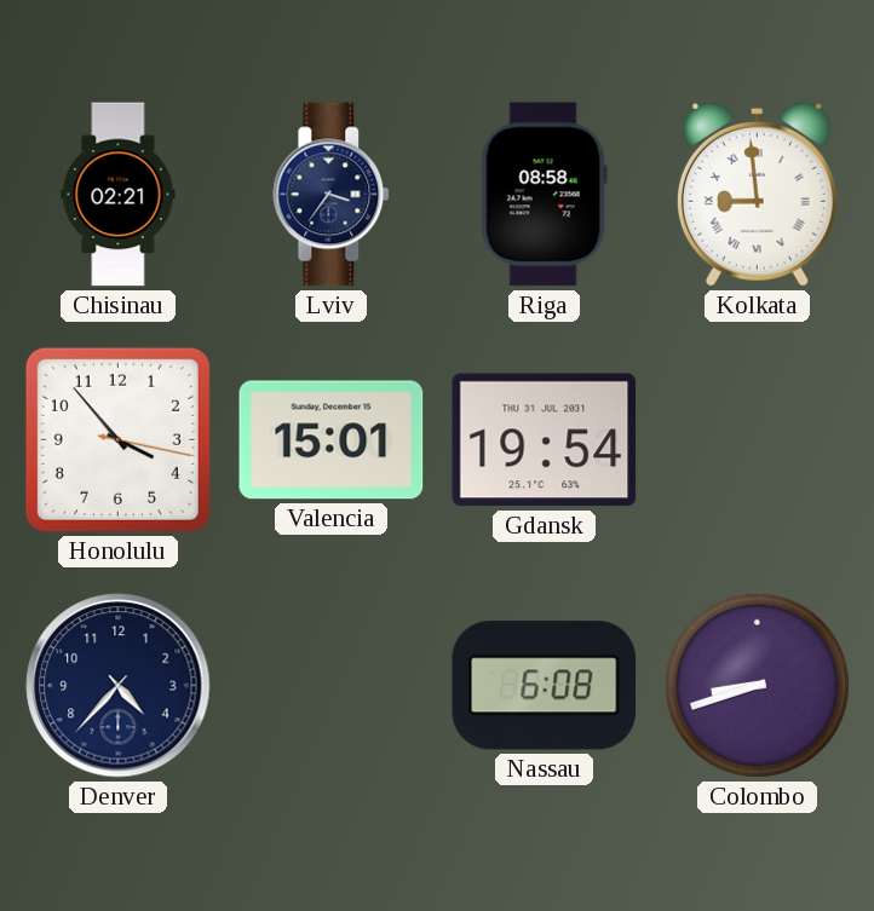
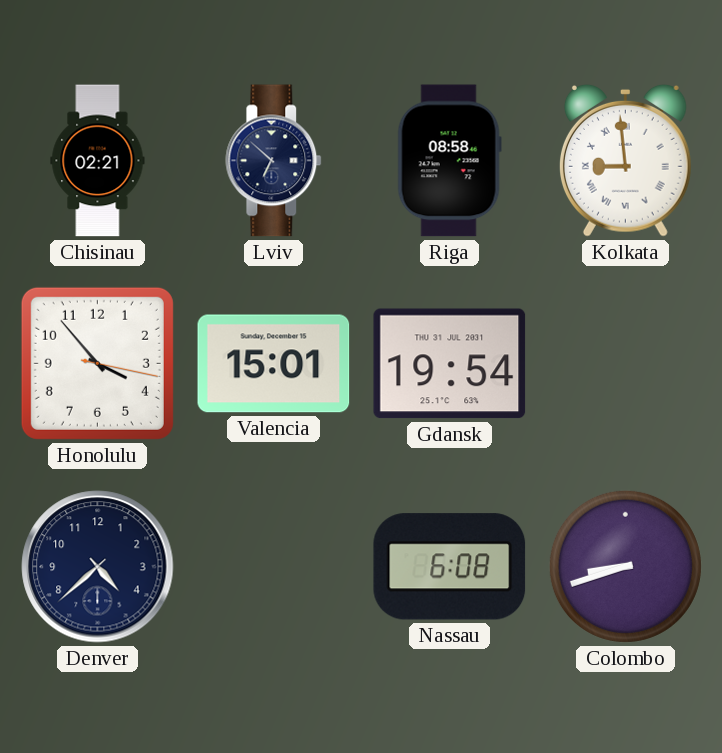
Lviv: 3:36 -> 6:52
Denver: 4:37 -> 4:38
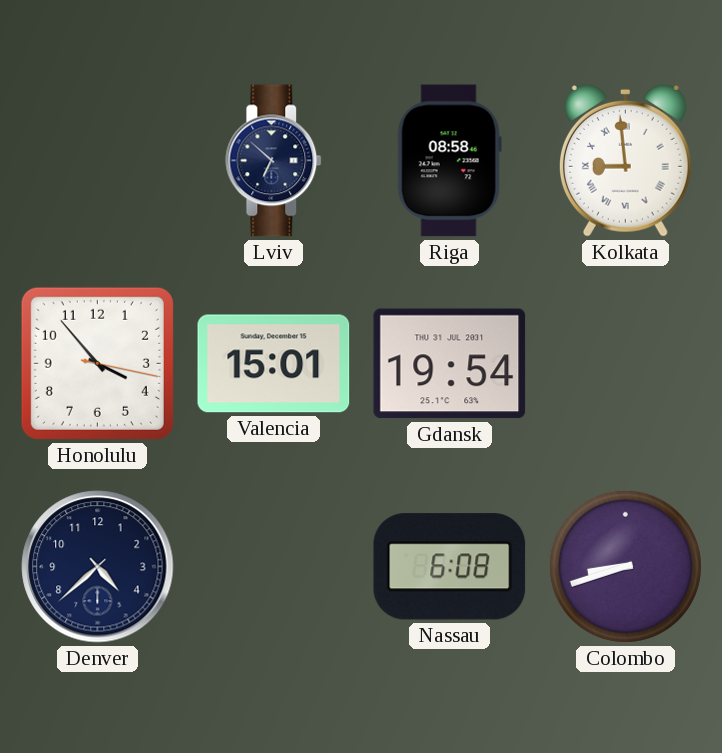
Chisinau: 02:21 -> none
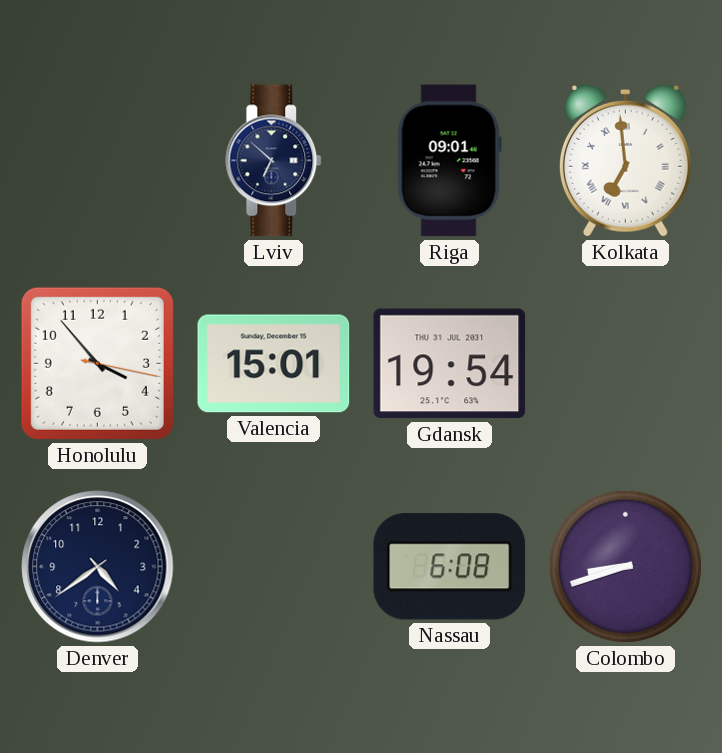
Riga: 08:58 -> 09:01
Kolkata: 8:59 -> 6:59
Denver: 4:38 -> 4:39
